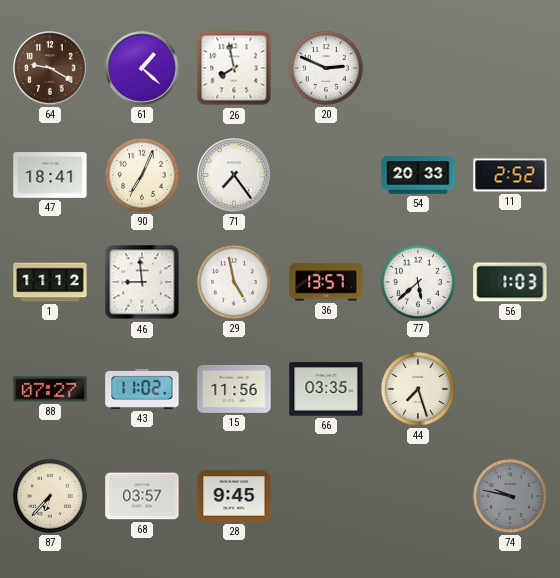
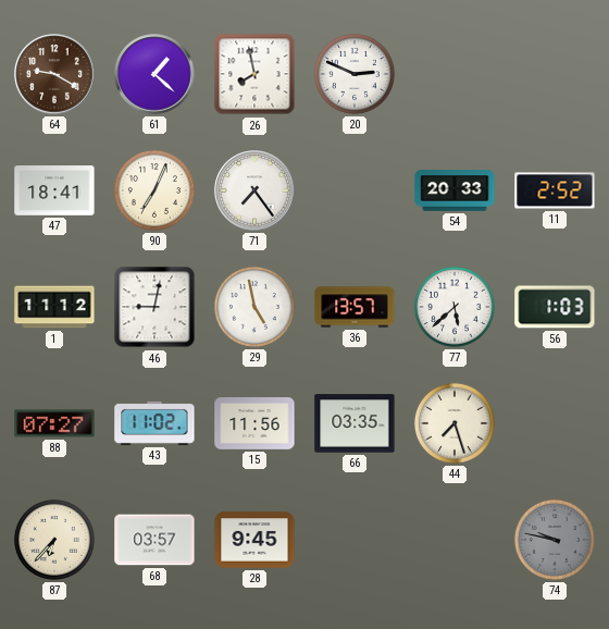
46: 8:59 -> 9:02
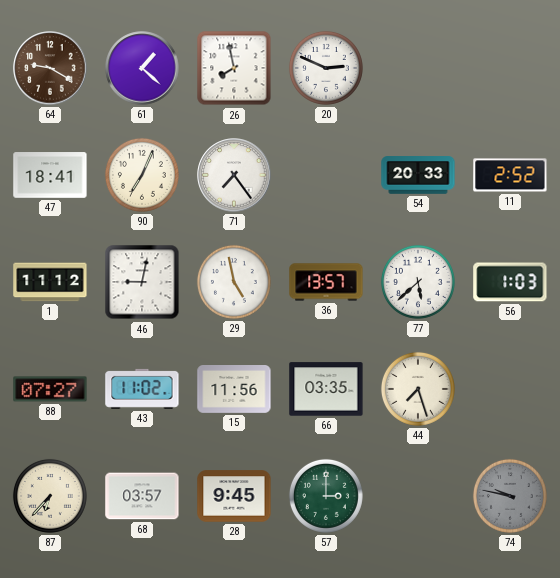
57: none -> 3:00
